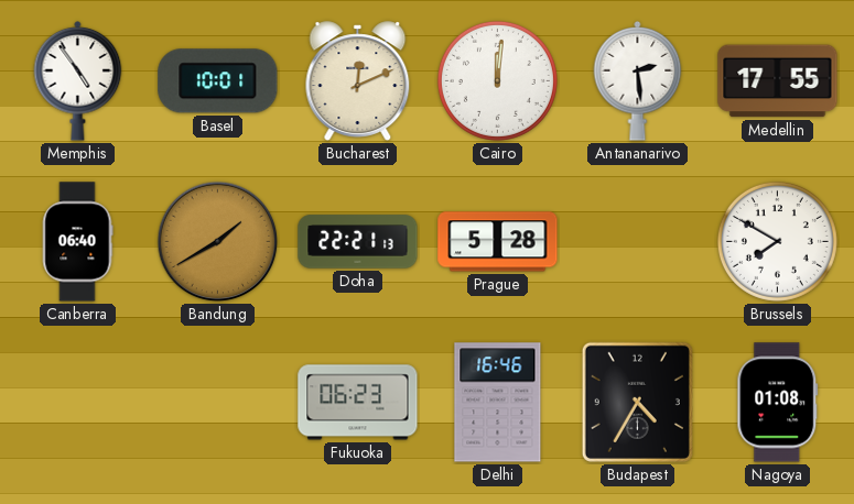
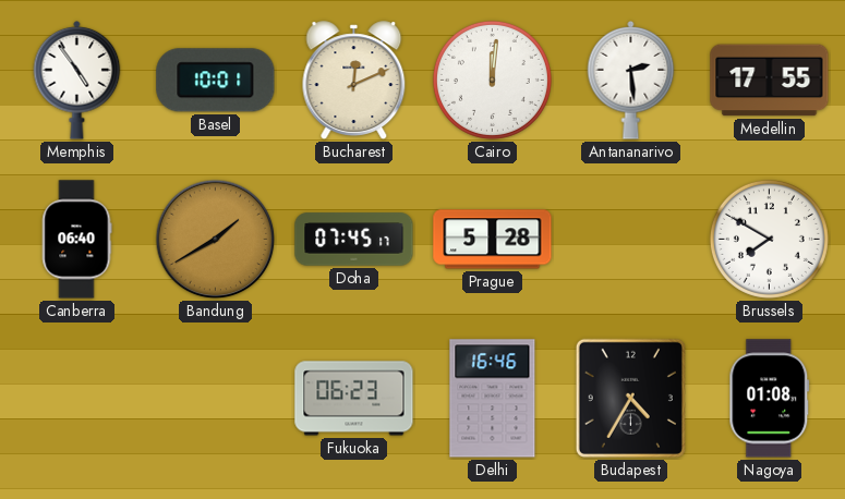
Doha: 22:21 -> 07:45
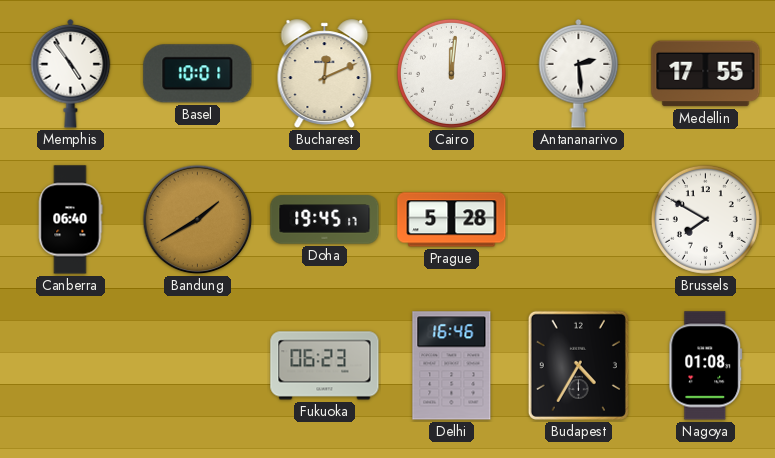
Doha: 07:45 -> 19:45
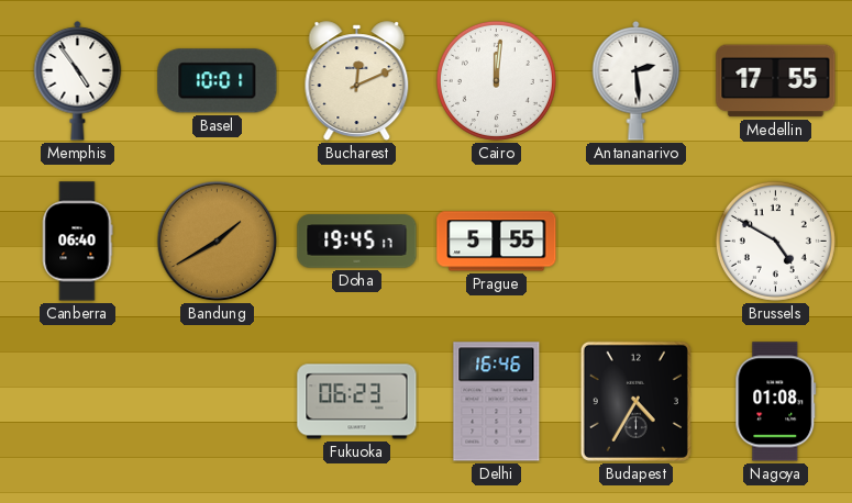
Prague: 5:28 -> 5:55
Brussels: 7:50 -> 4:50
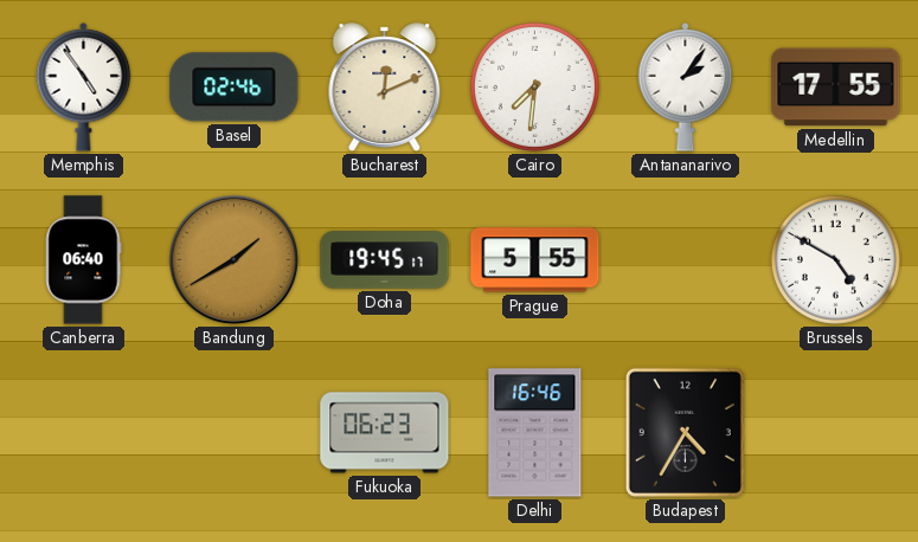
Basel: 10:01 -> 02:46
Cairo: 12:01 -> 7:31
Antananarivo: 2:29 -> 2:06
Nagoya: 01:08 -> none
